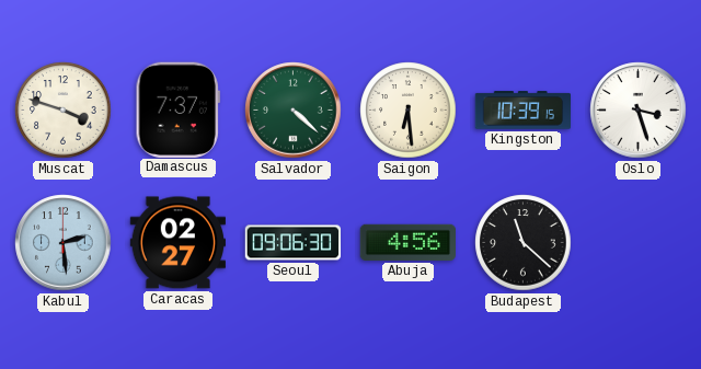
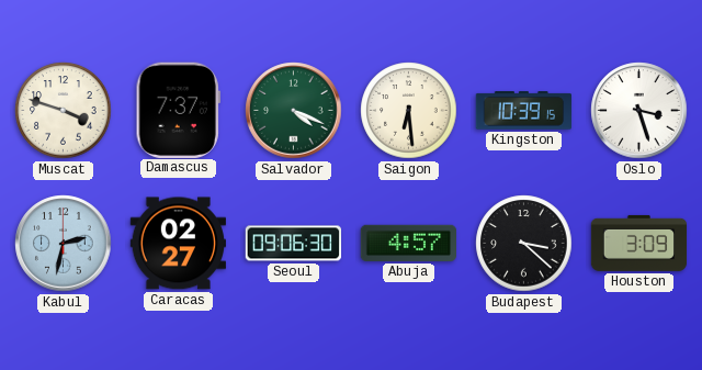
Salvador: 4:22 -> 4:19
Kabul: 2:29 -> 2:32
Abuja: 4:56 -> 4:57
Budapest: 11:22 -> 3:22
Houston: none -> 3:09
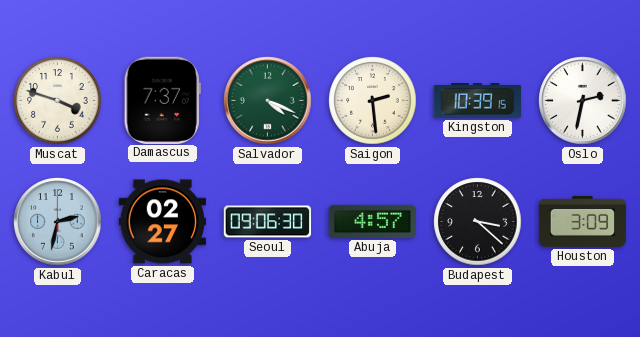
Saigon: 6:29 -> 2:29
Oslo: 3:27 -> 2:32
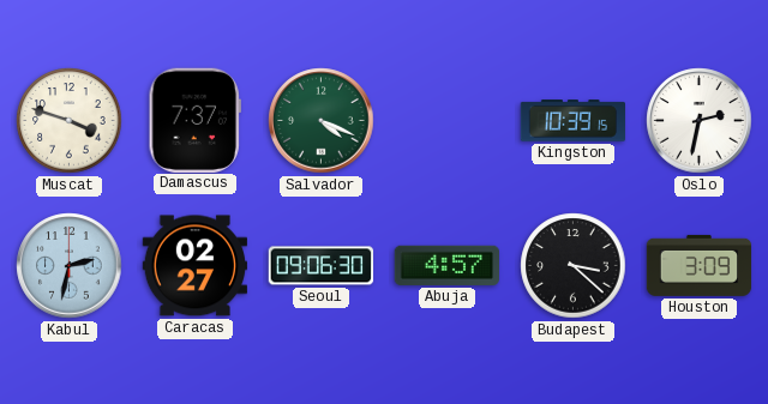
Saigon: 2:29 -> none
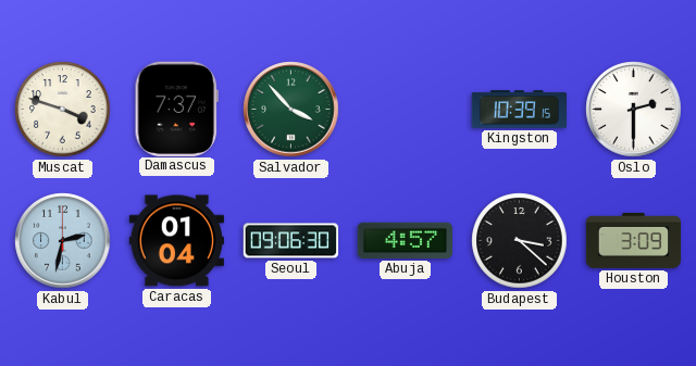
Salvador: 4:19 -> 3:53
Oslo: 2:32 -> 2:30
Caracas: 02:27 -> 01:04
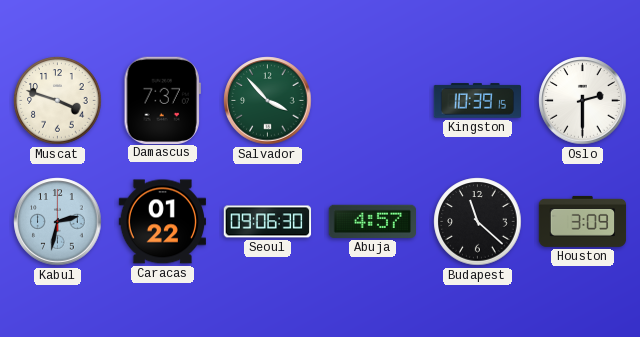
Caracas: 01:04 -> 01:22
Budapest: 3:22 -> 11:22
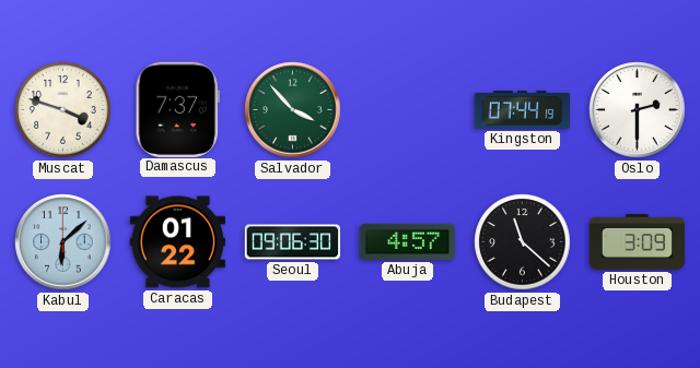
Kingston: 10:39 -> 07:44
Kabul: 2:32 -> 6:08
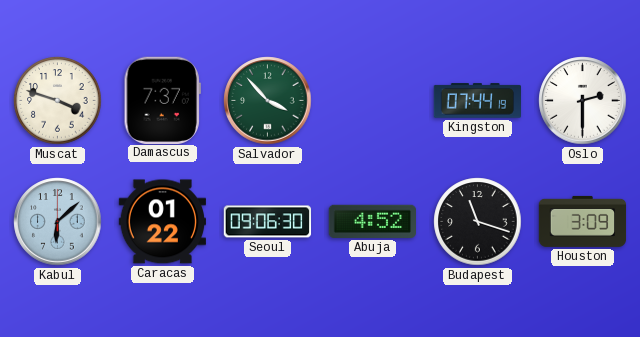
Abuja: 4:57 -> 4:52
Budapest: 11:22 -> 11:18
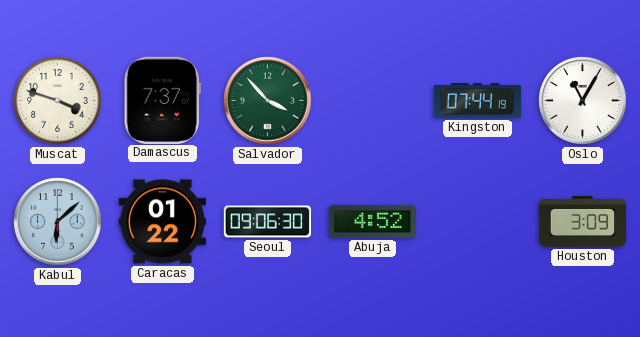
Oslo: 2:30 -> 11:05
Budapest: 11:18 -> none
